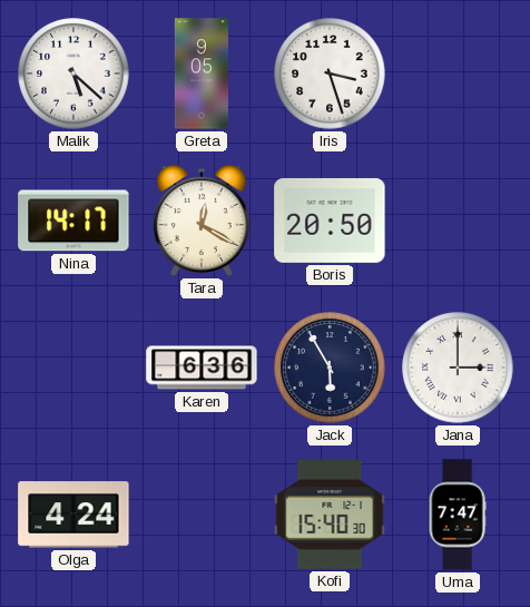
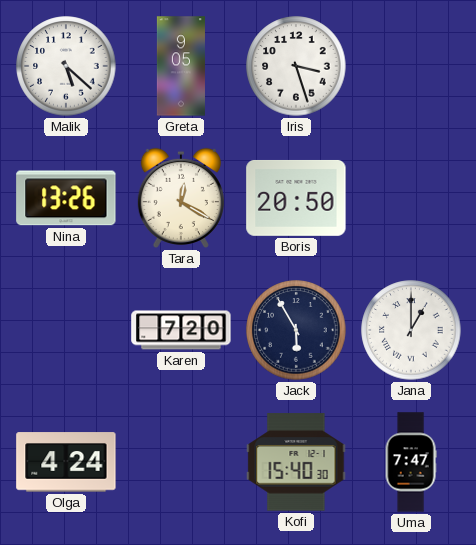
Nina: 14:17 -> 13:26
Karen: 6:36 -> 7:20
Jana: 3:00 -> 1:00
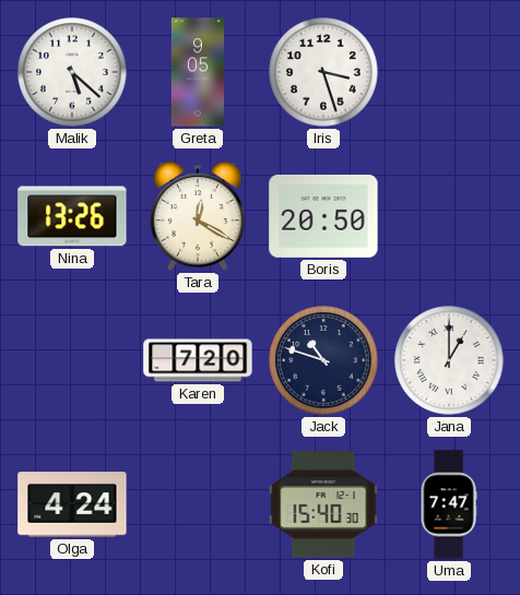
Jack: 5:55 -> 10:48
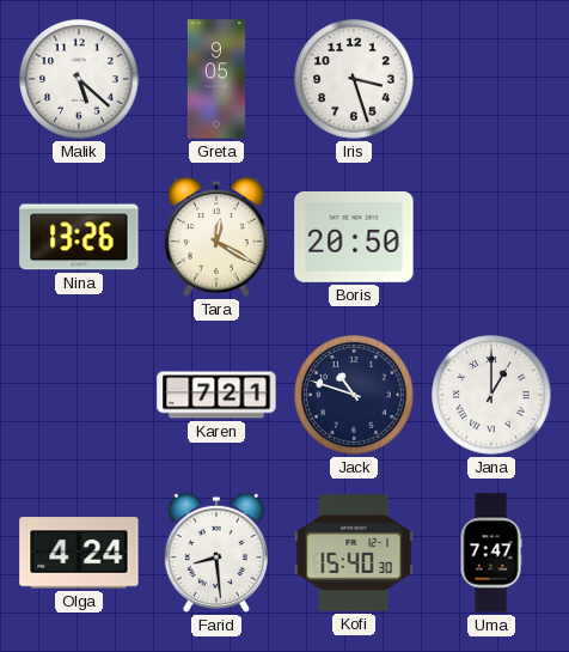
Karen: 7:20 -> 7:21
Farid: none -> 8:29
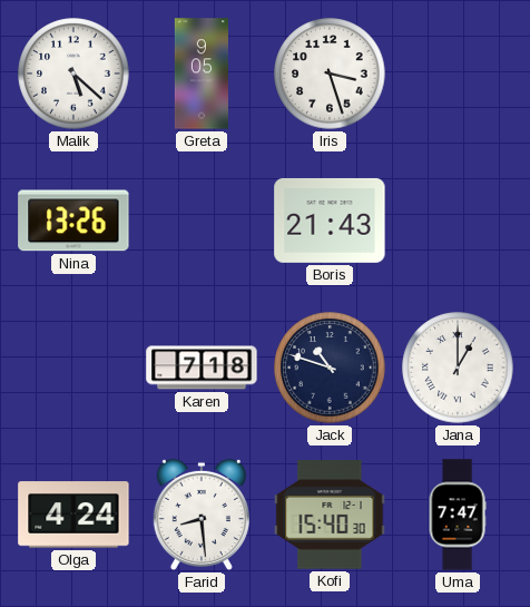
Tara: 12:20 -> none
Boris: 20:50 -> 21:43
Karen: 7:21 -> 7:18
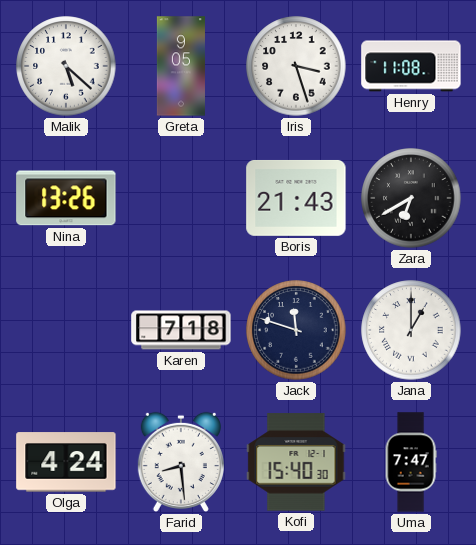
Henry: none -> 11:08
Zara: none -> 6:40
Jack: 10:48 -> 11:48
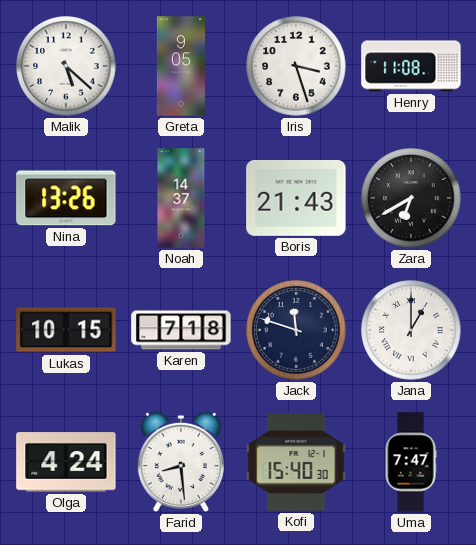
Noah: none -> 14:37
Lukas: none -> 10:15
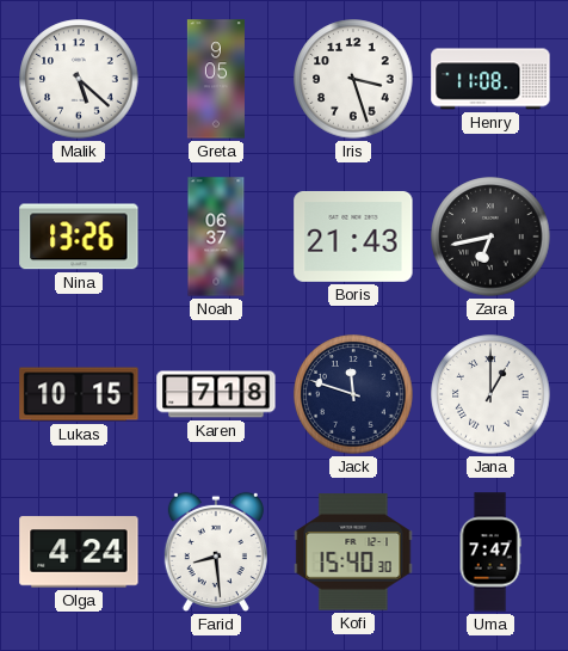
Noah: 14:37 -> 06:37
Zara: 6:40 -> 6:43
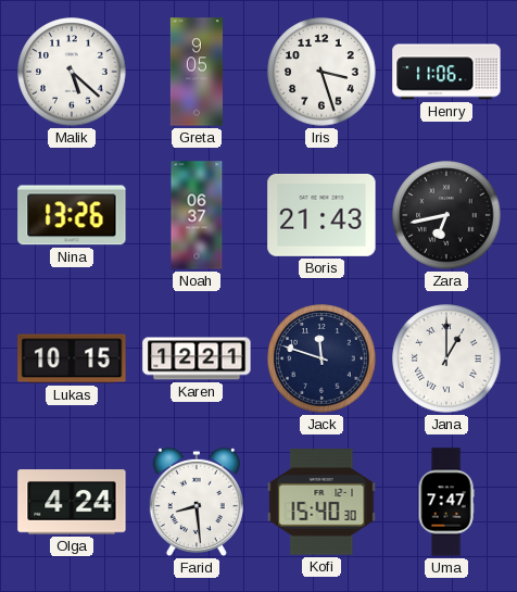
Henry: 11:08 -> 11:06
Karen: 7:18 -> 12:21
